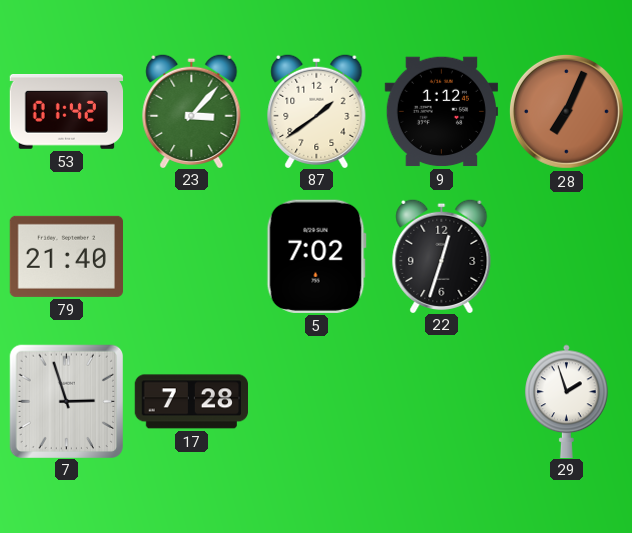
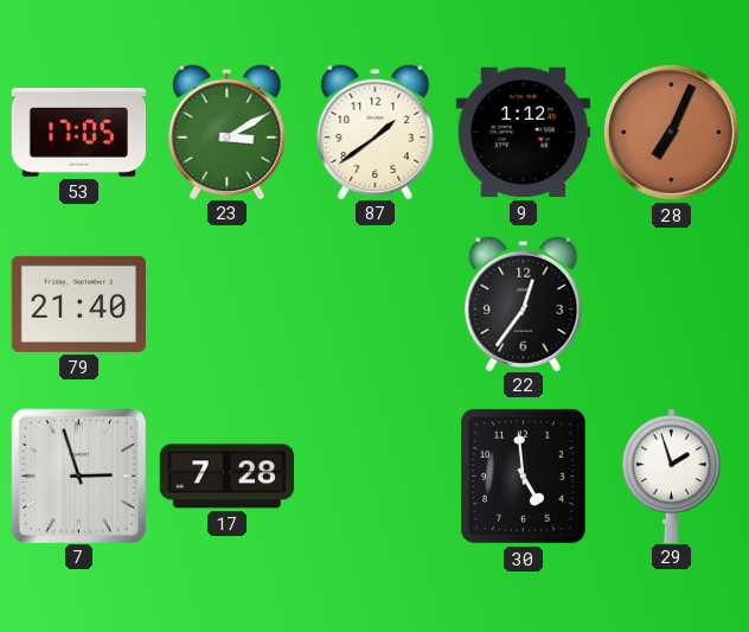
53: 01:42 -> 17:05
23: 3:07 -> 3:10
5: 7:02 -> none
22: 12:33 -> 12:36
30: none -> 4:59
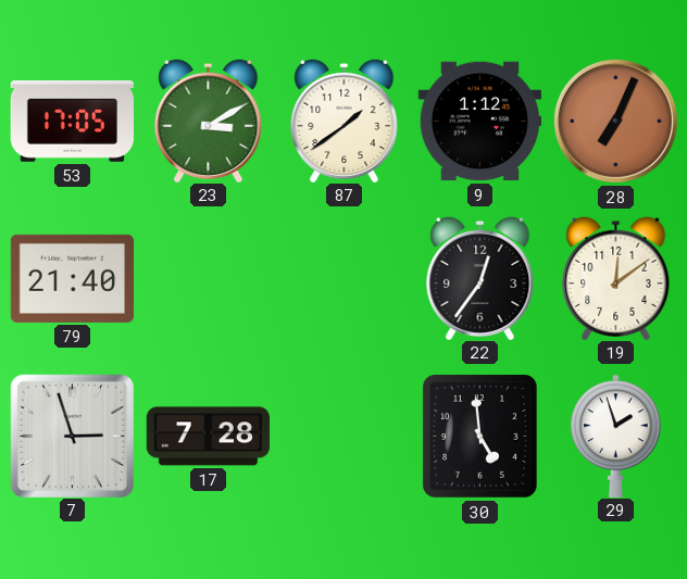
19: none -> 12:09
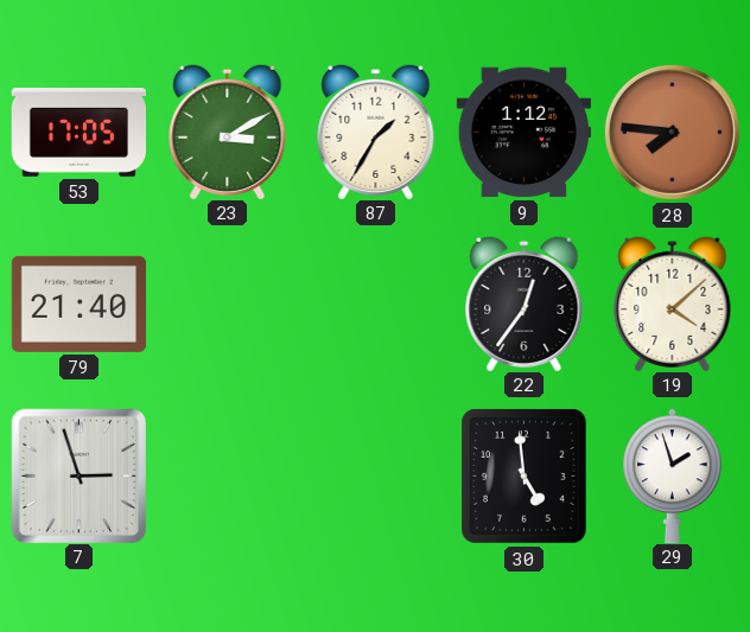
87: 1:39 -> 1:35
28: 7:04 -> 7:46
19: 12:09 -> 4:08
17: 7:28 -> none
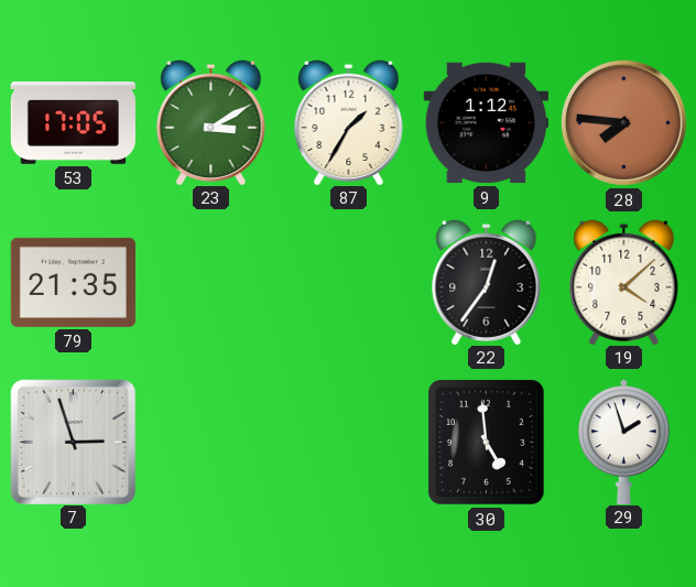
79: 21:40 -> 21:35
